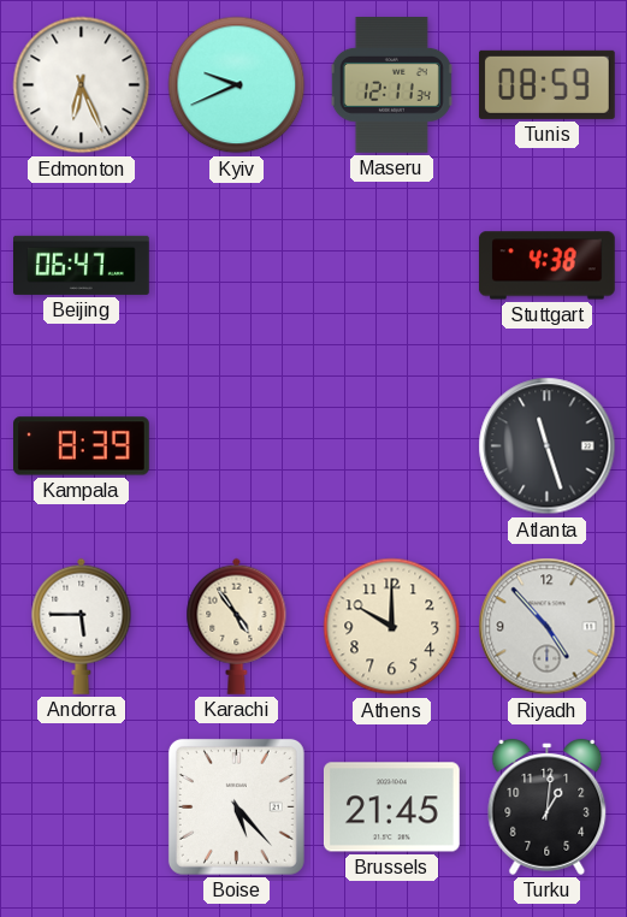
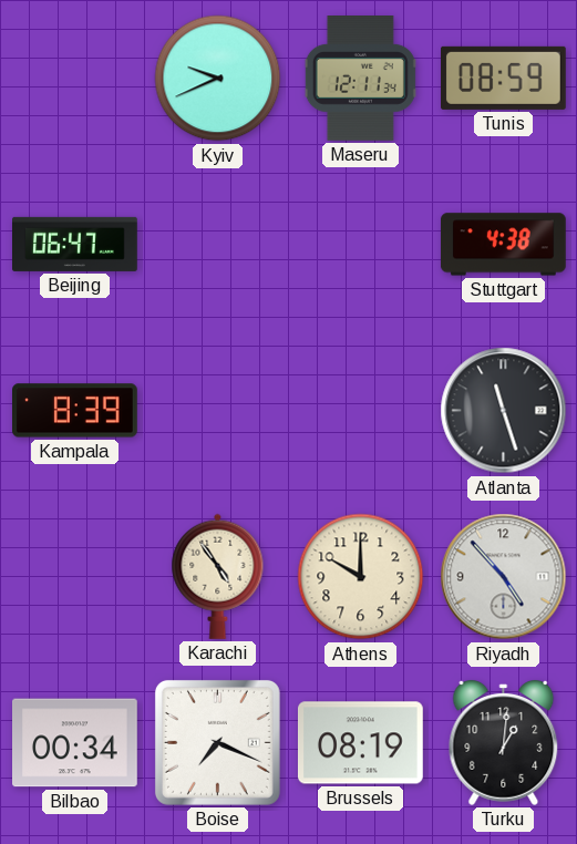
Edmonton: 6:26 -> none
Andorra: 5:45 -> none
Bilbao: none -> 00:34
Boise: 5:23 -> 7:19
Brussels: 21:45 -> 08:19
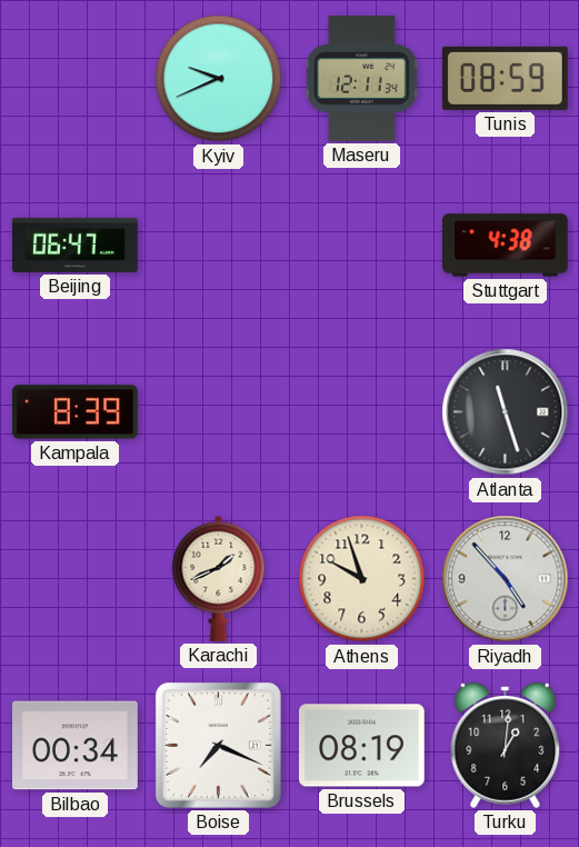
Karachi: 4:54 -> 1:41
Athens: 10:00 -> 9:57
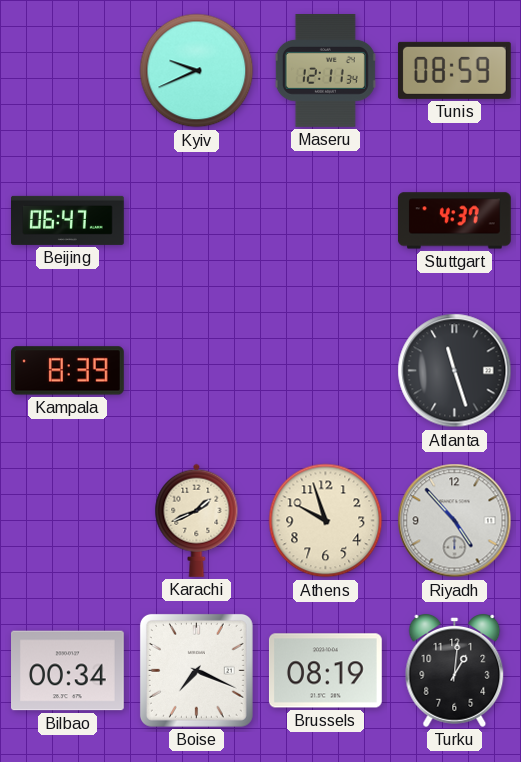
Stuttgart: 4:38 -> 4:37
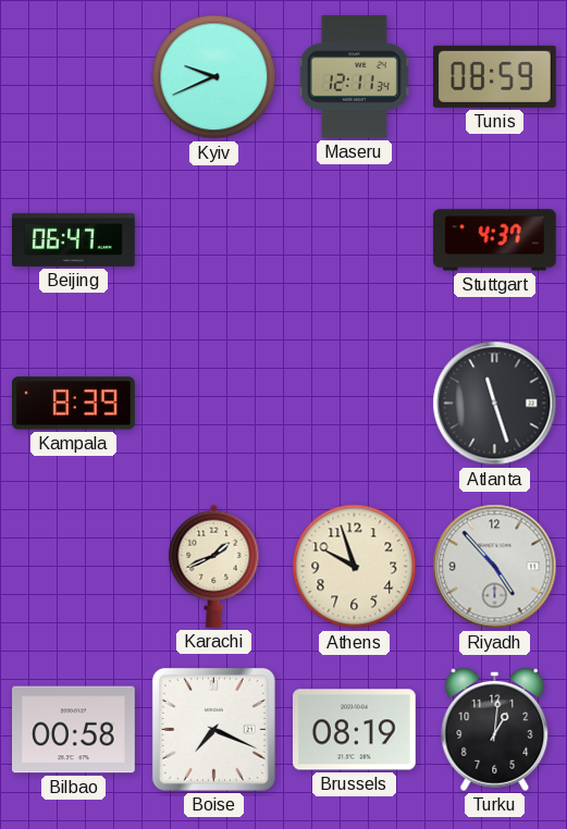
Bilbao: 00:34 -> 00:58
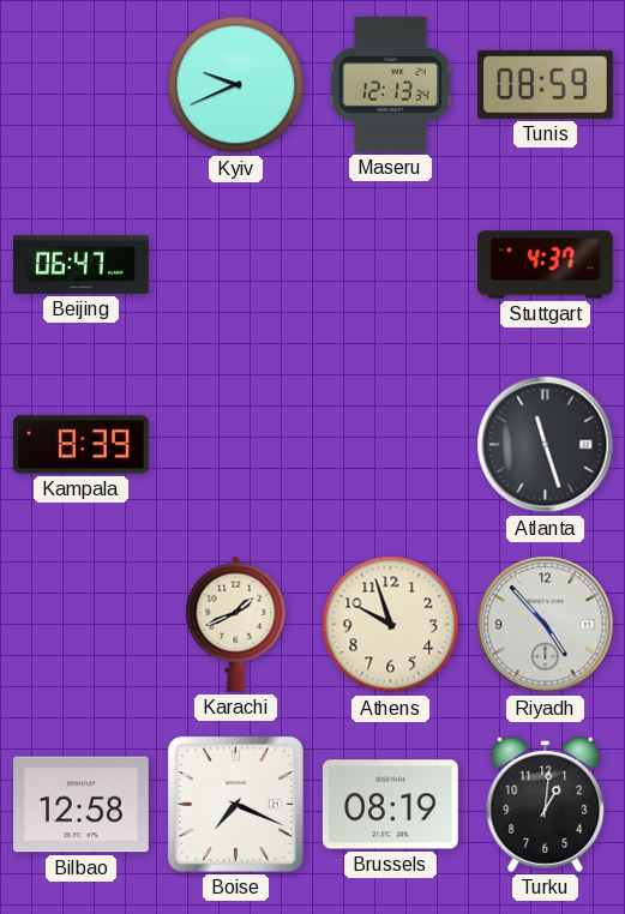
Maseru: 12:11 -> 12:13
Bilbao: 00:58 -> 12:58
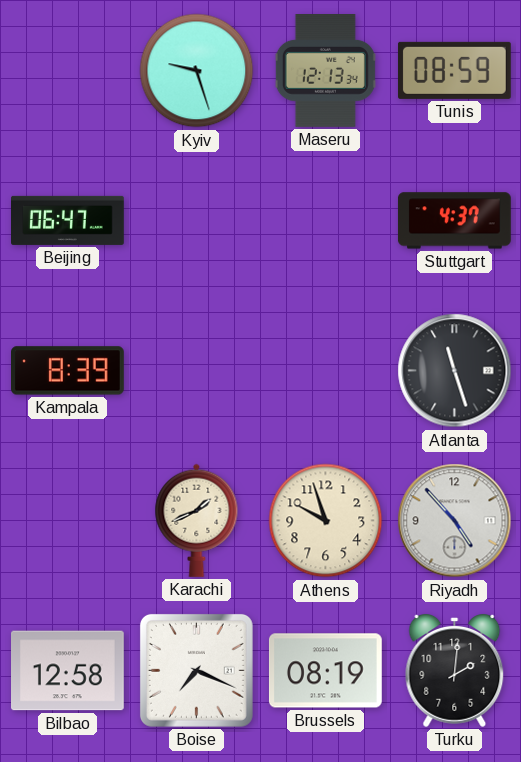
Kyiv: 9:41 -> 9:27
Turku: 1:01 -> 2:01
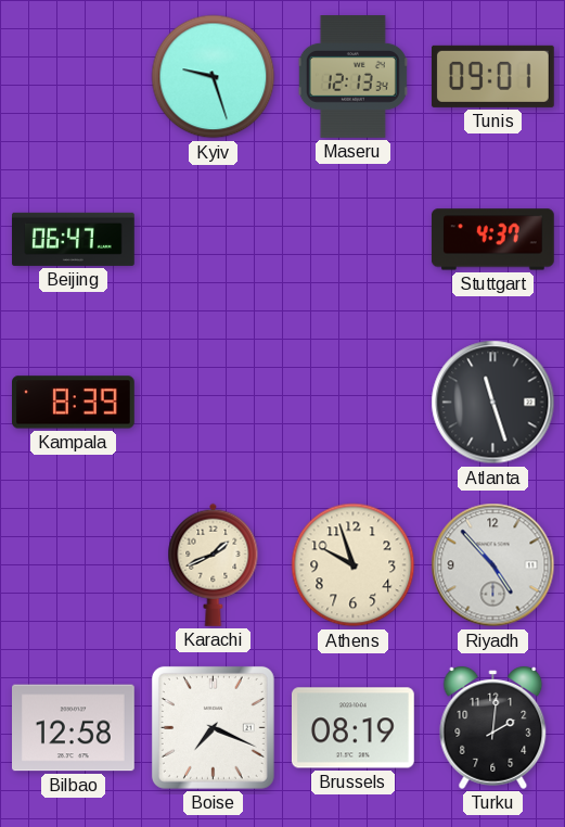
Tunis: 08:59 -> 09:01
